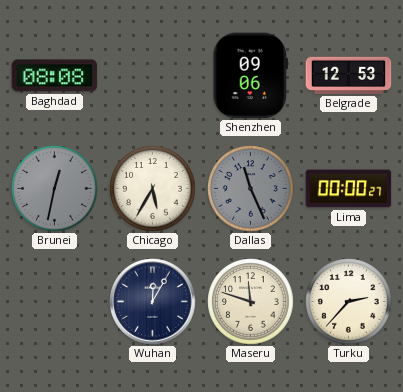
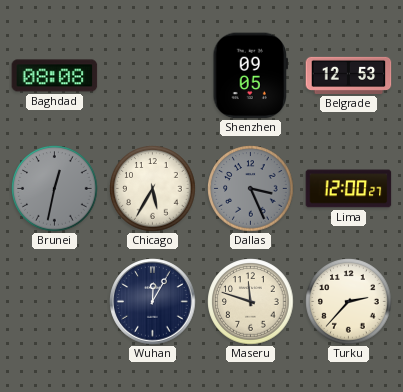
Shenzhen: 09:06 -> 09:05
Dallas: 11:26 -> 3:26
Lima: 00:00 -> 12:00
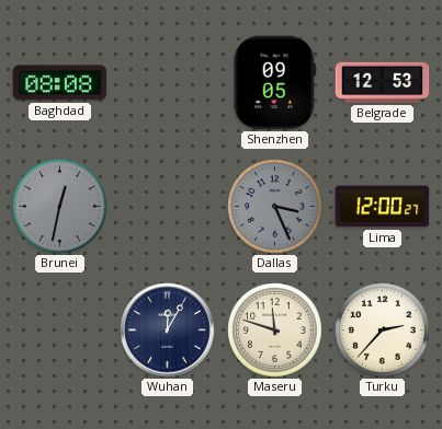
Chicago: 5:35 -> none
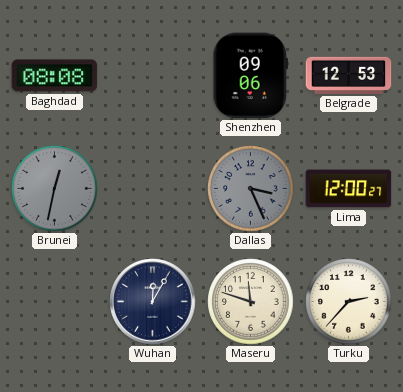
Shenzhen: 09:05 -> 09:06
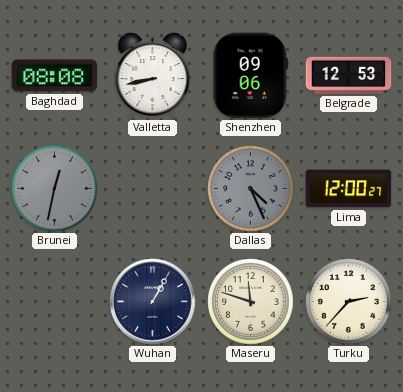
Valletta: none -> 8:43
Dallas: 3:26 -> 4:26
Wuhan: 12:05 -> 1:05
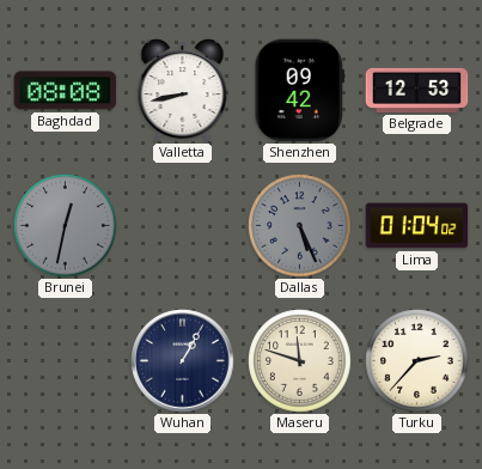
Shenzhen: 09:06 -> 09:42
Dallas: 4:26 -> 5:26
Lima: 12:00 -> 01:04
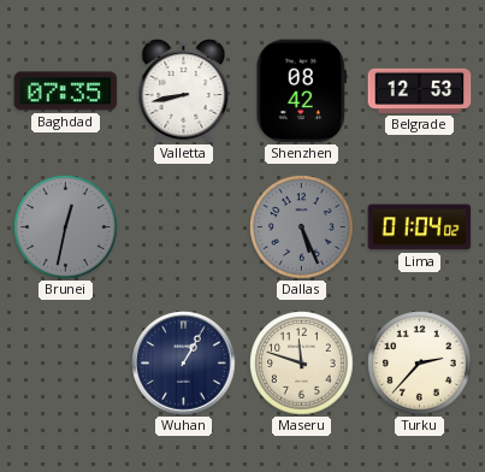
Baghdad: 08:08 -> 07:35
Shenzhen: 09:42 -> 08:42
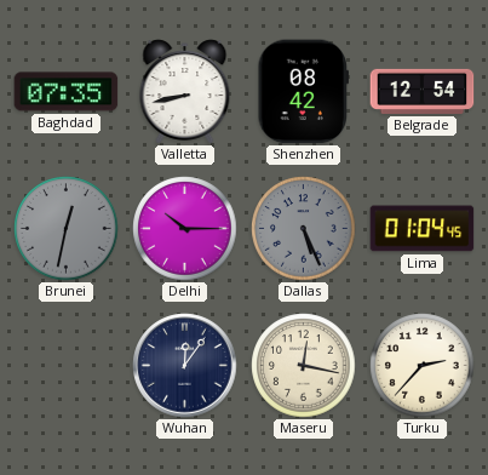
Belgrade: 12:53 -> 12:54
Delhi: none -> 10:15
Lima: 01:04:02 -> 01:04:45
Wuhan: 1:05 -> 12:06
Maseru: 11:48 -> 12:17
